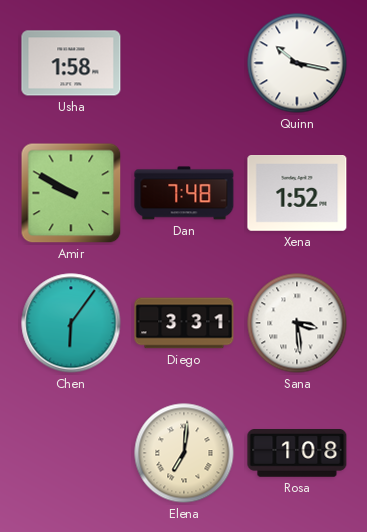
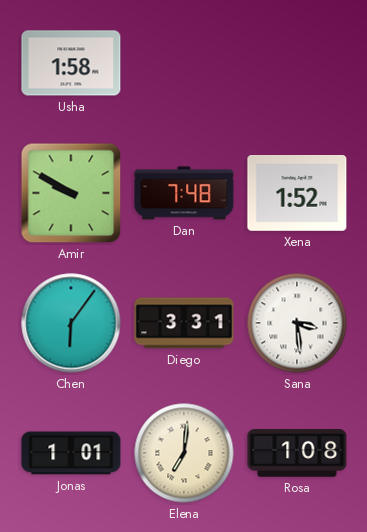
Quinn: 10:17 -> none
Jonas: none -> 1:01
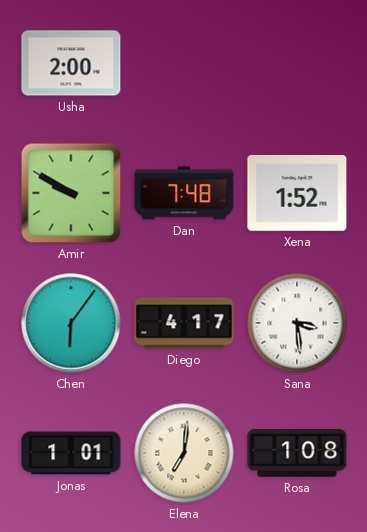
Usha: 1:58 -> 2:00
Diego: 3:31 -> 4:17
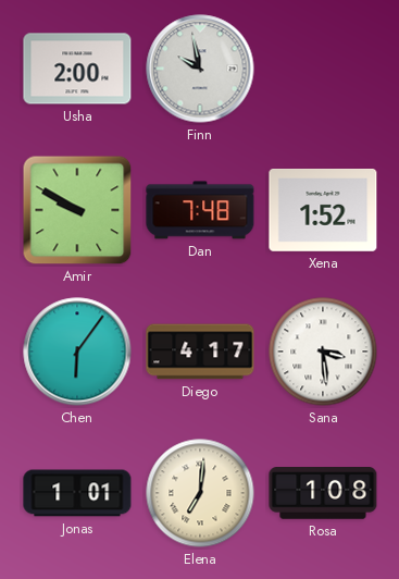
Finn: none -> 9:58
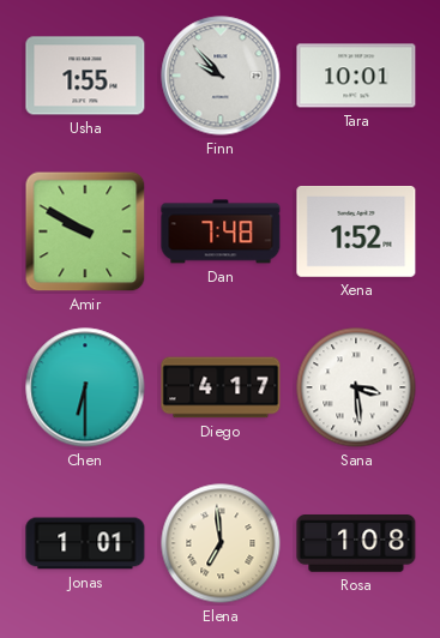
Usha: 2:00 -> 1:55
Finn: 9:58 -> 9:53
Tara: none -> 10:01
Chen: 6:06 -> 6:30
Elena: 7:01 -> 6:59
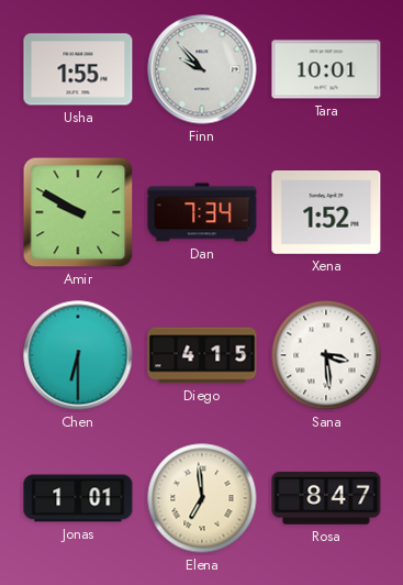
Dan: 7:48 -> 7:34
Diego: 4:17 -> 4:15
Rosa: 1:08 -> 8:47
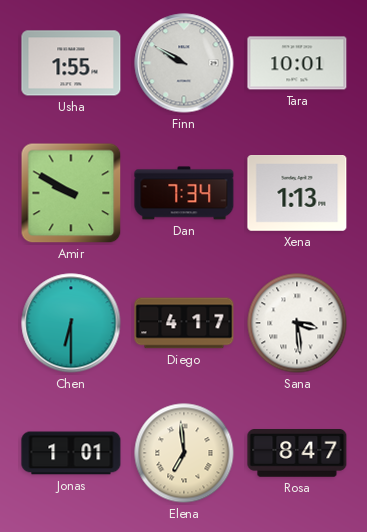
Finn: 9:53 -> 9:50
Xena: 1:52 -> 1:13
Diego: 4:15 -> 4:17
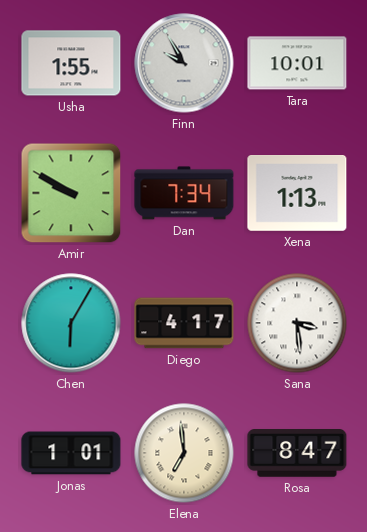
Finn: 9:50 -> 9:55
Chen: 6:30 -> 6:05
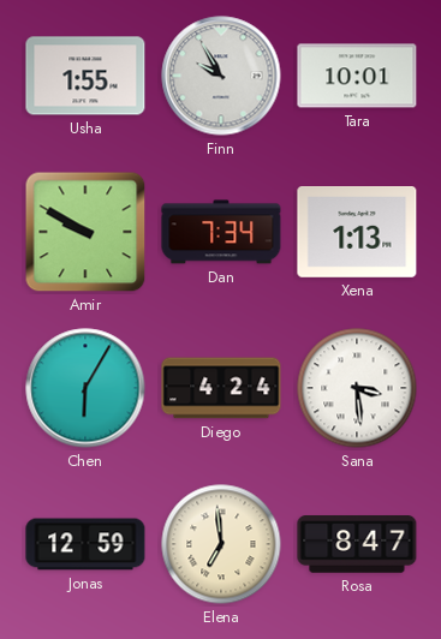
Diego: 4:17 -> 4:24
Jonas: 1:01 -> 12:59
